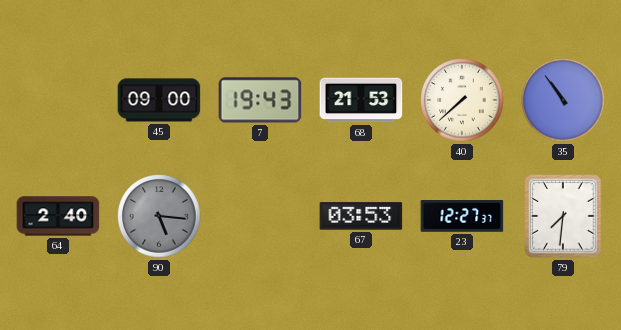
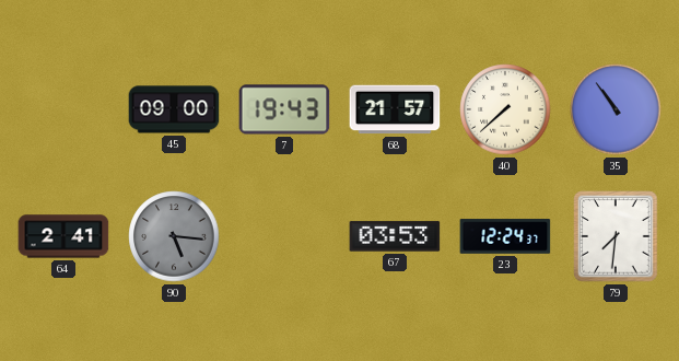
68: 21:53 -> 21:57
64: 2:40 -> 2:41
23: 12:27 -> 12:24
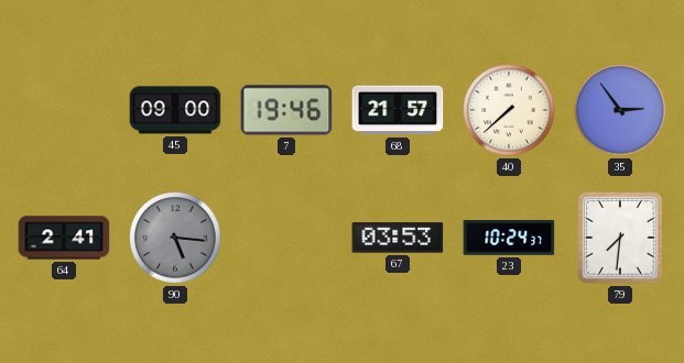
7: 19:43 -> 19:46
35: 10:54 -> 2:54
23: 12:24 -> 10:24
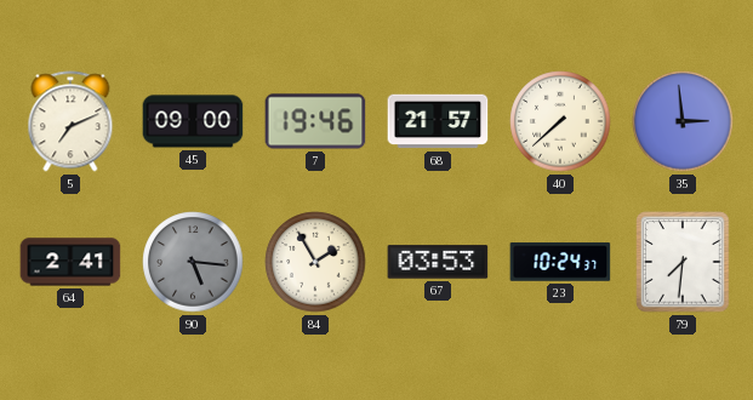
5: none -> 7:11
35: 2:54 -> 2:59
84: none -> 1:55
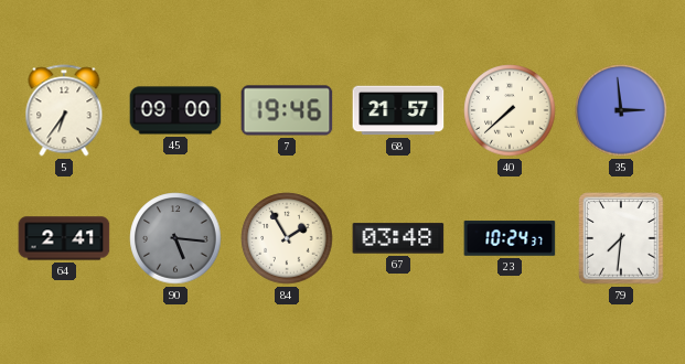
5: 7:11 -> 6:36
67: 03:53 -> 03:48
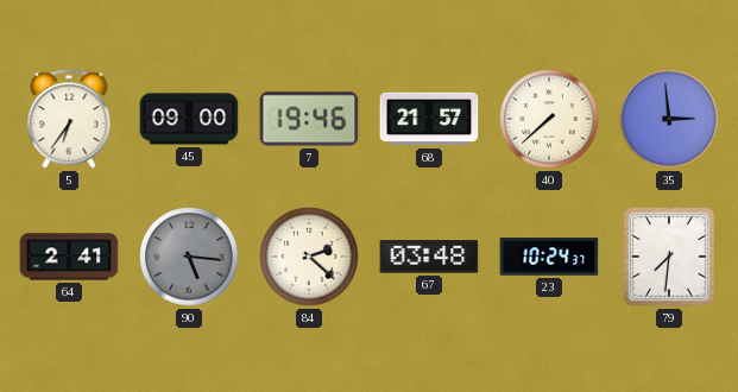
84: 1:55 -> 2:22
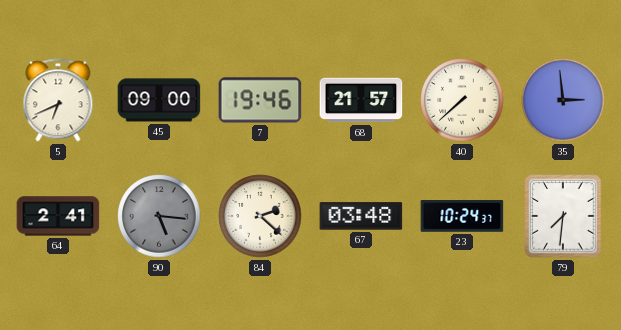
5: 6:36 -> 6:41
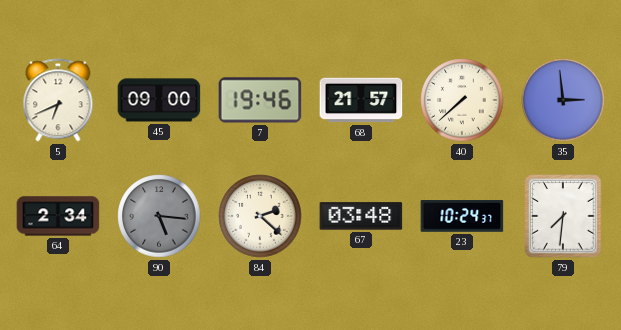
64: 2:41 -> 2:34
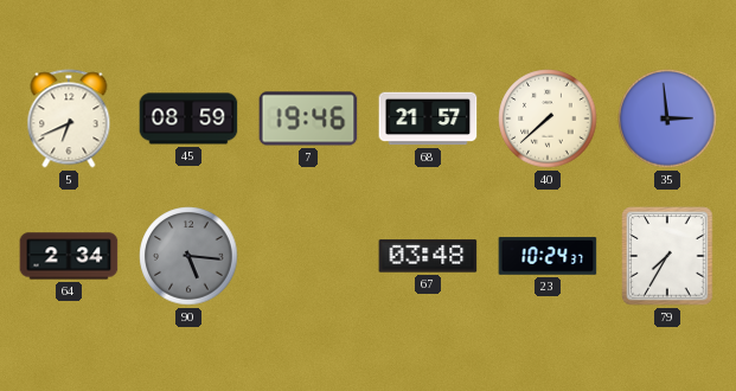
45: 09:00 -> 08:59
84: 2:22 -> none
79: 7:31 -> 7:35
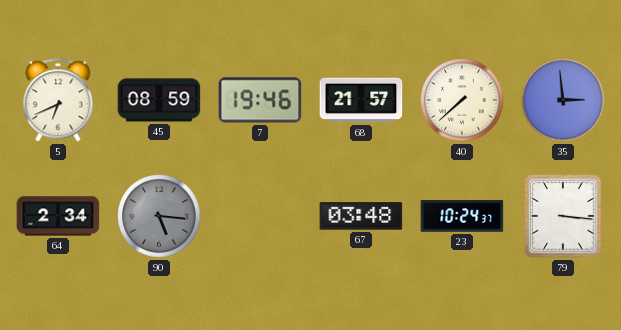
79: 7:35 -> 3:16
